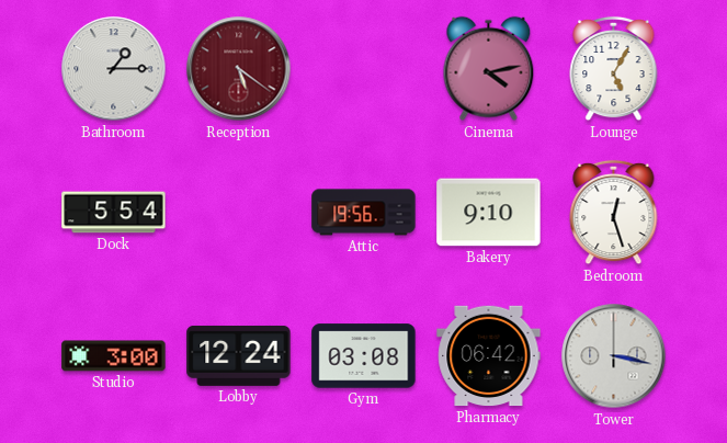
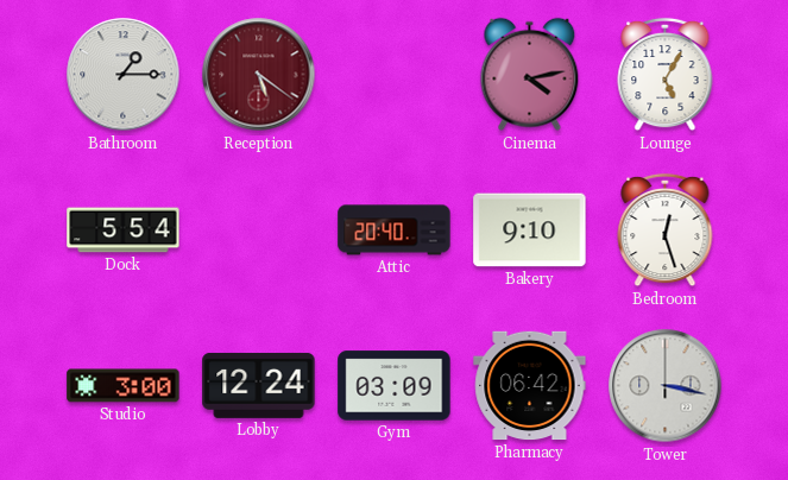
Attic: 19:56 -> 20:40
Gym: 03:08 -> 03:09
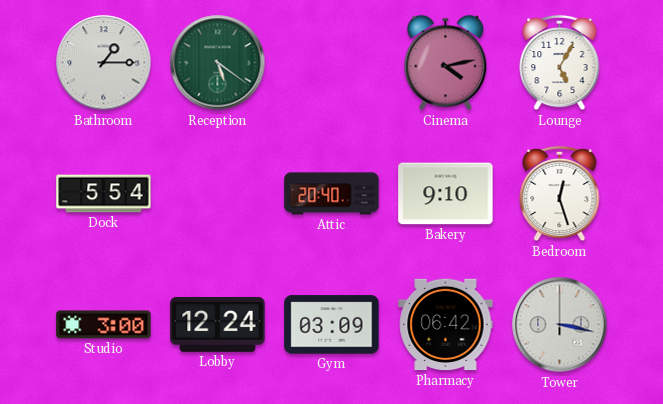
Reception dial: burgundy -> green
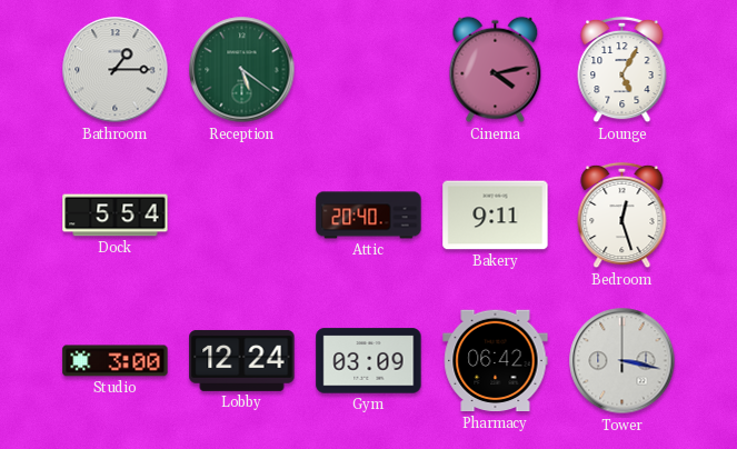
Bakery: 9:10 -> 9:11
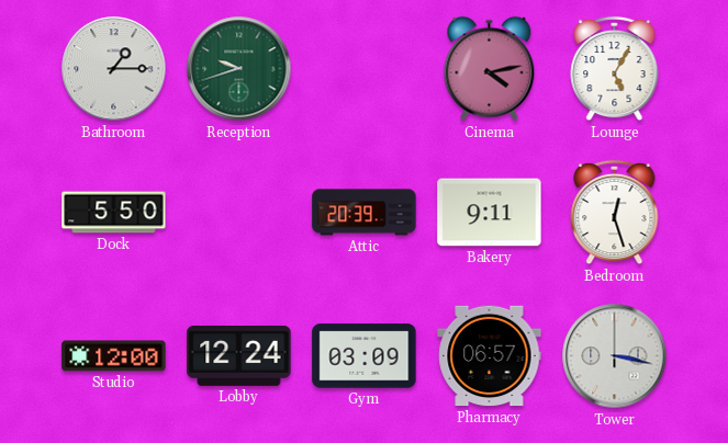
Reception: 5:21 -> 9:42
Dock: 5:54 -> 5:50
Attic: 20:40 -> 20:39
Studio: 3:00 -> 12:00
Pharmacy: 06:42 -> 06:57
